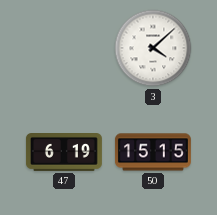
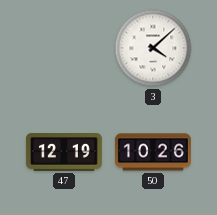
47: 6:19 -> 12:19
50: 15:15 -> 10:26
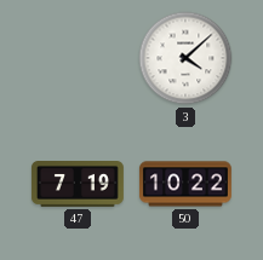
47: 12:19 -> 7:19
50: 10:26 -> 10:22
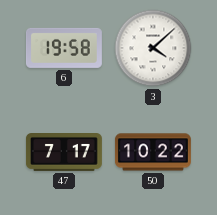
6: none -> 19:58
47: 7:19 -> 7:17
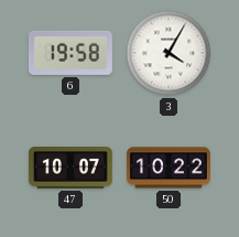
3: 4:08 -> 4:05
47: 7:17 -> 10:07
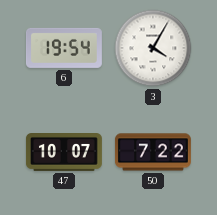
6: 19:58 -> 19:54
50: 10:22 -> 7:22
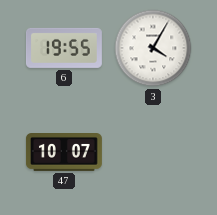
6: 19:54 -> 19:55
50: 7:22 -> none
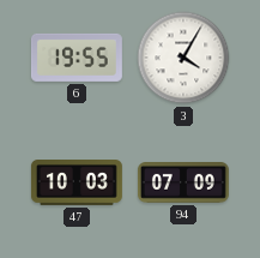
47: 10:07 -> 10:03
94: none -> 07:09
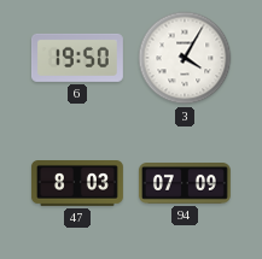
6: 19:55 -> 19:50
47: 10:03 -> 8:03
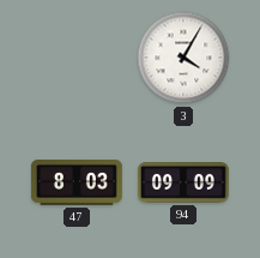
6: 19:50 -> none
94: 07:09 -> 09:09
